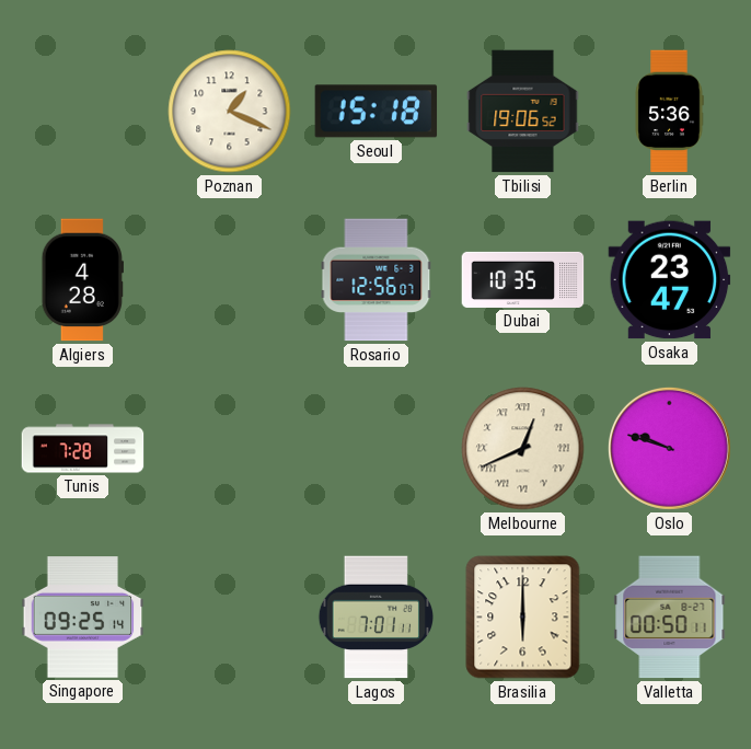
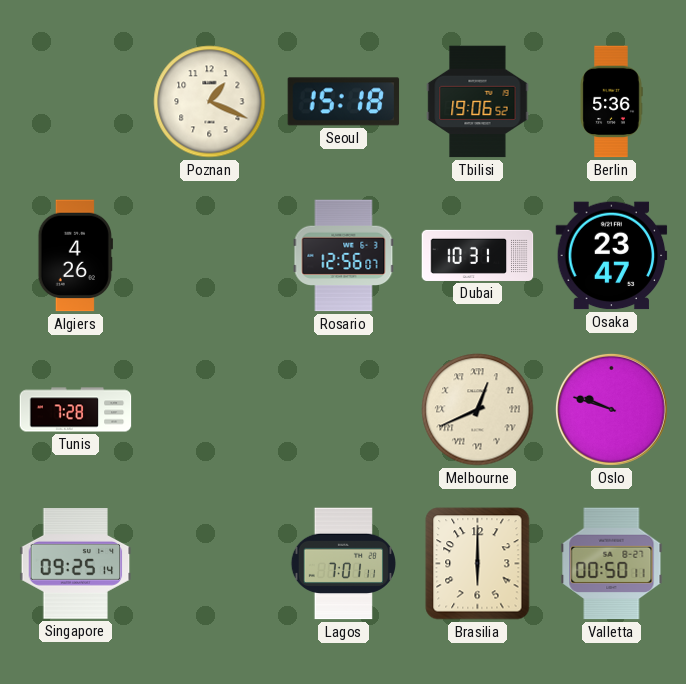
Algiers: 4:28 -> 4:26
Dubai: 10:35 -> 10:31
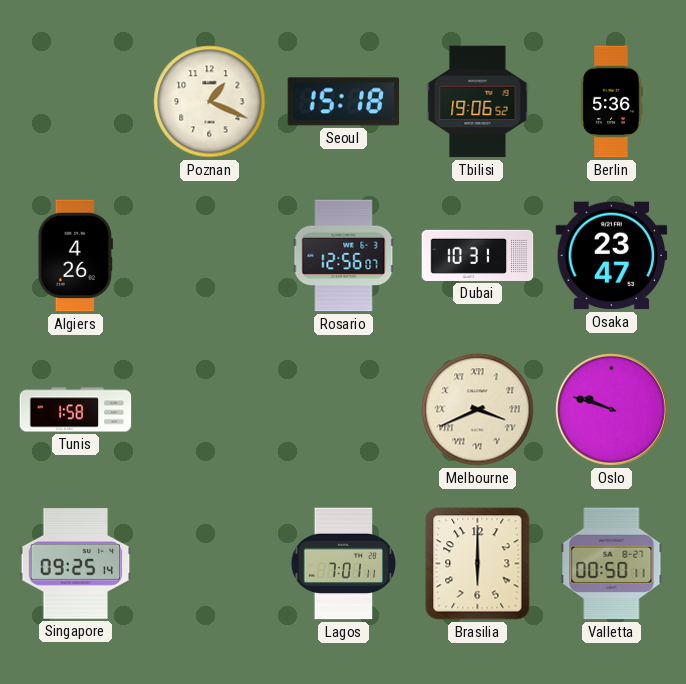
Tunis: 7:28 -> 1:58
Melbourne: 12:41 -> 3:41
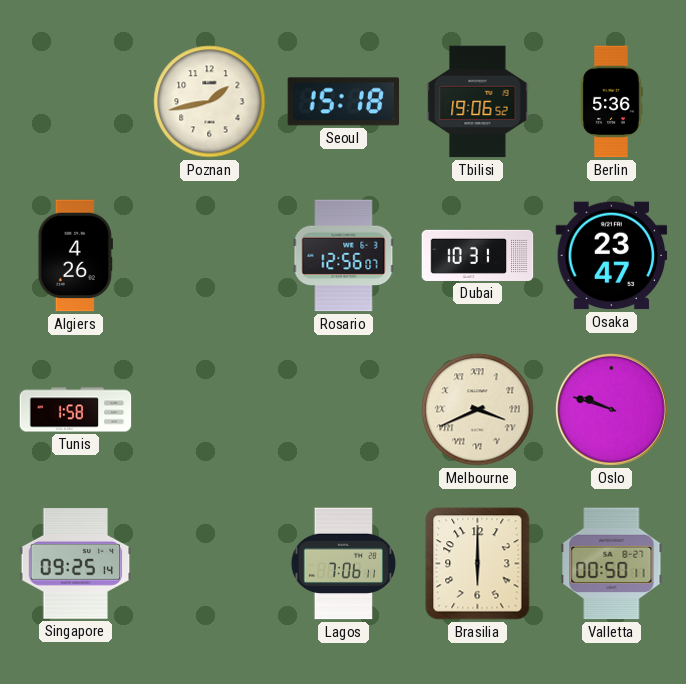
Poznan: 1:19 -> 1:43
Lagos: 7:01 -> 7:06
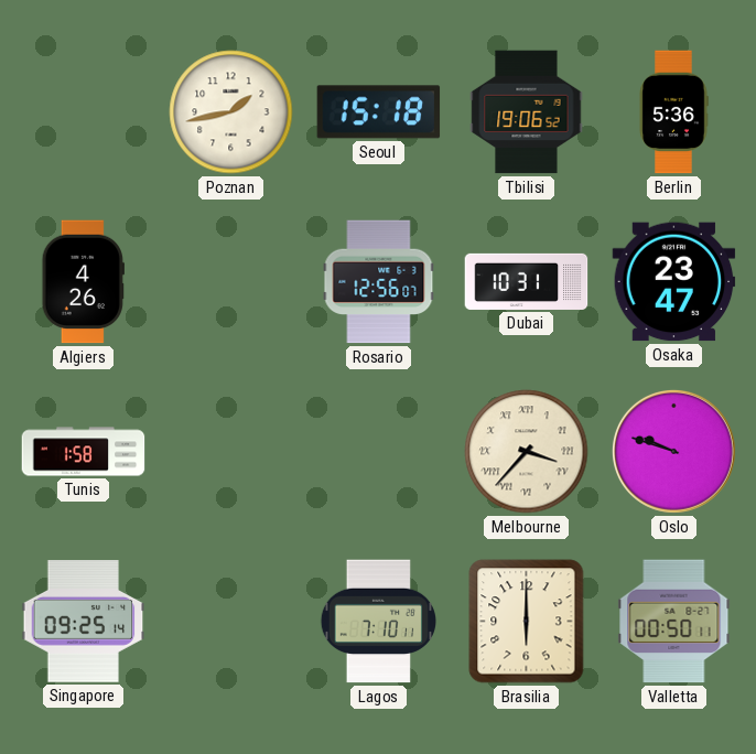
Melbourne: 3:41 -> 3:37
Lagos: 7:06 -> 7:10
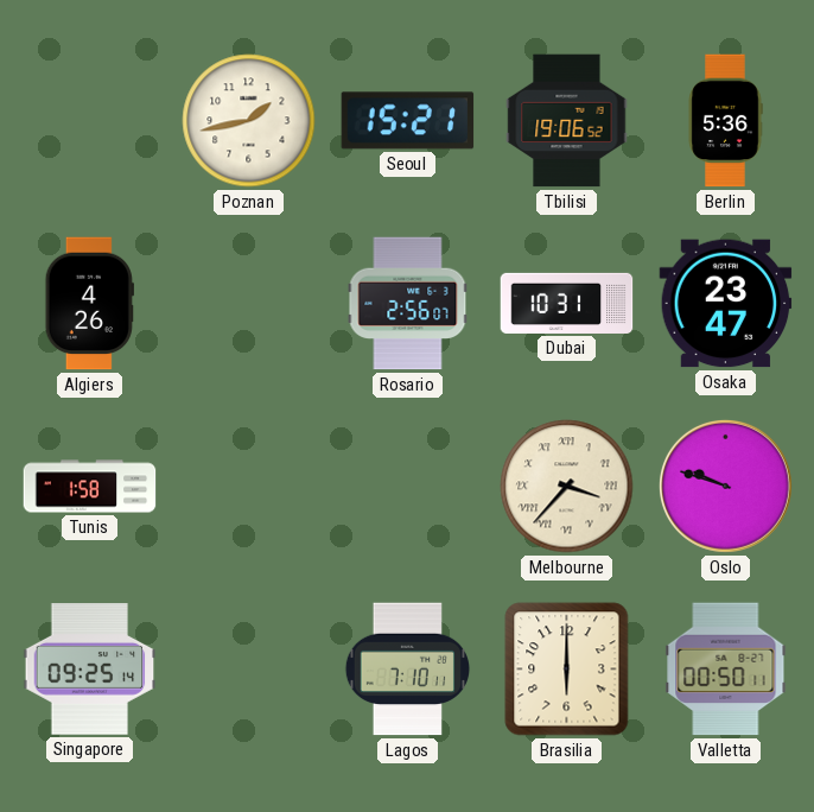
Seoul: 15:18 -> 15:21
Rosario: 12:56 -> 2:56
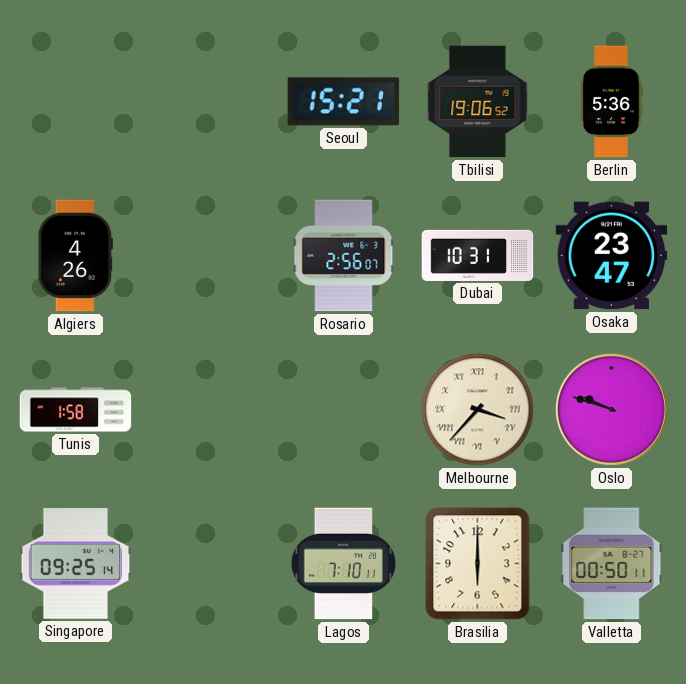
Poznan: 1:43 -> none
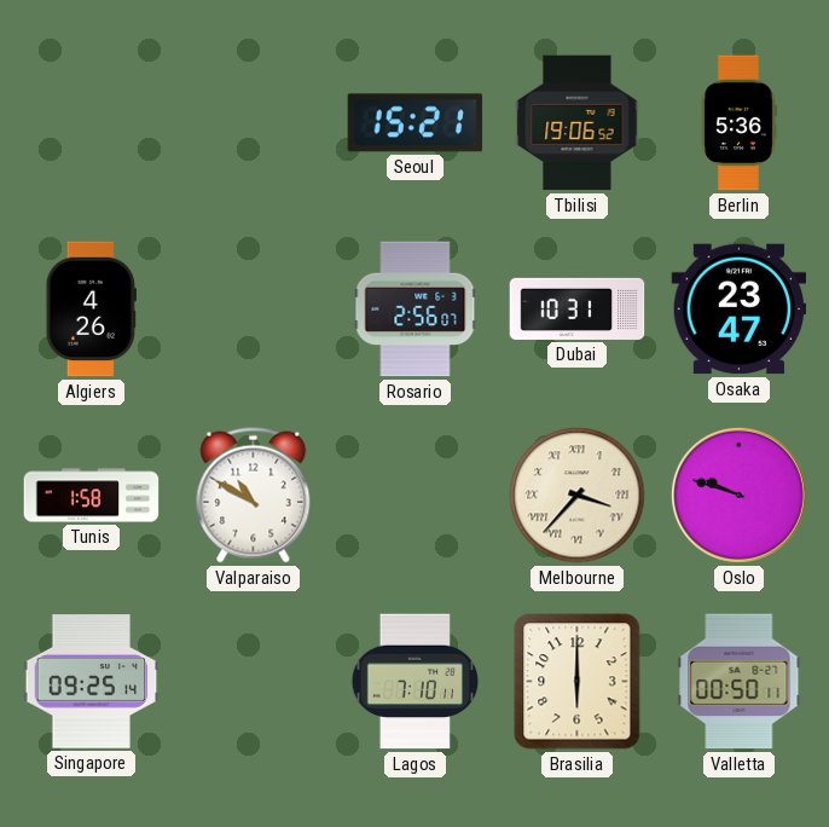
Valparaiso: none -> 10:50
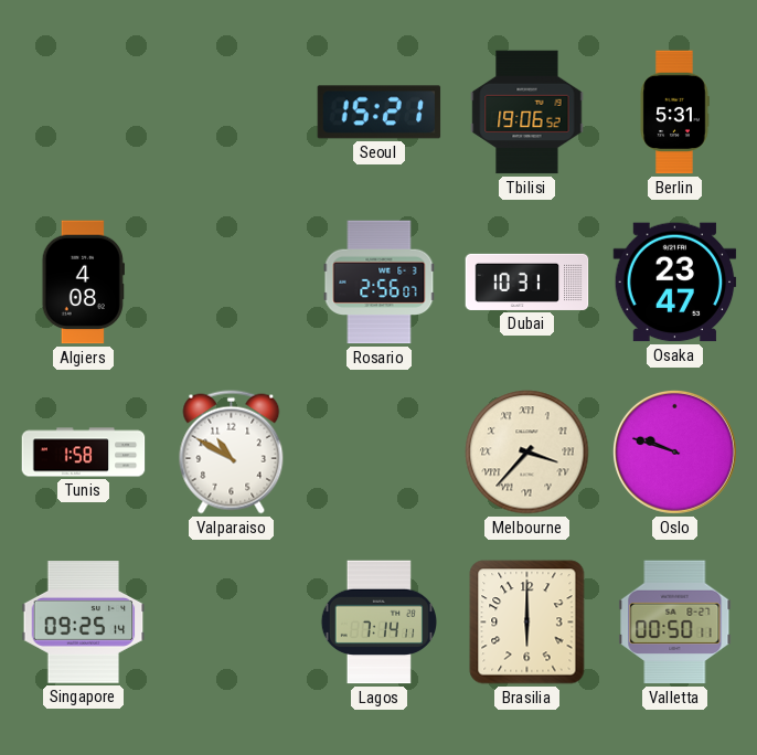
Berlin: 5:36 -> 5:31
Algiers: 4:26 -> 4:08
Lagos: 7:10 -> 7:14
